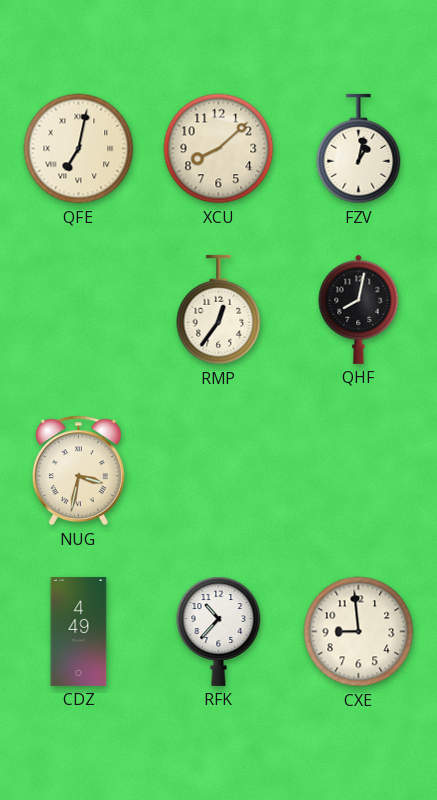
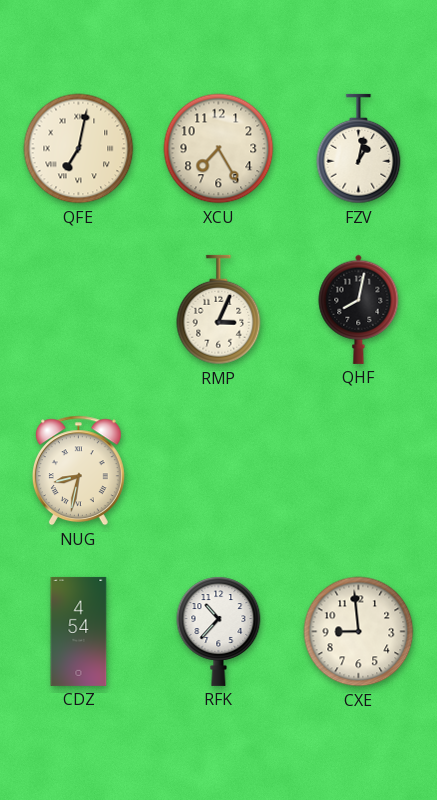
XCU: 8:08 -> 7:25
RMP: 12:36 -> 3:04
NUG: 3:32 -> 8:32
CDZ: 4:49 -> 4:54
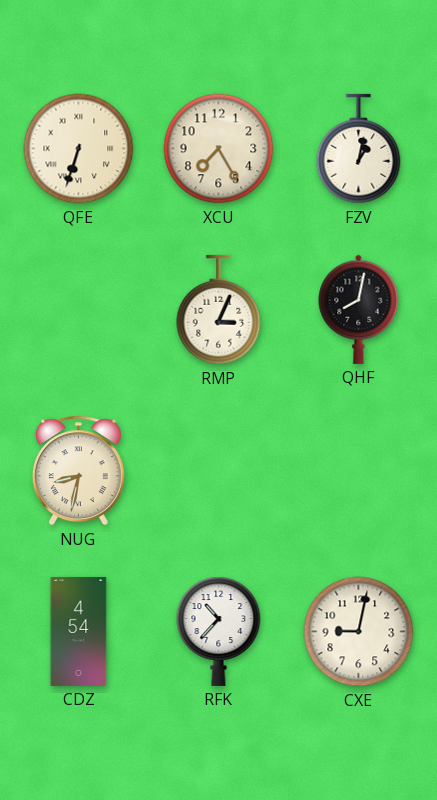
QFE: 7:02 -> 6:33
CXE: 8:59 -> 9:02
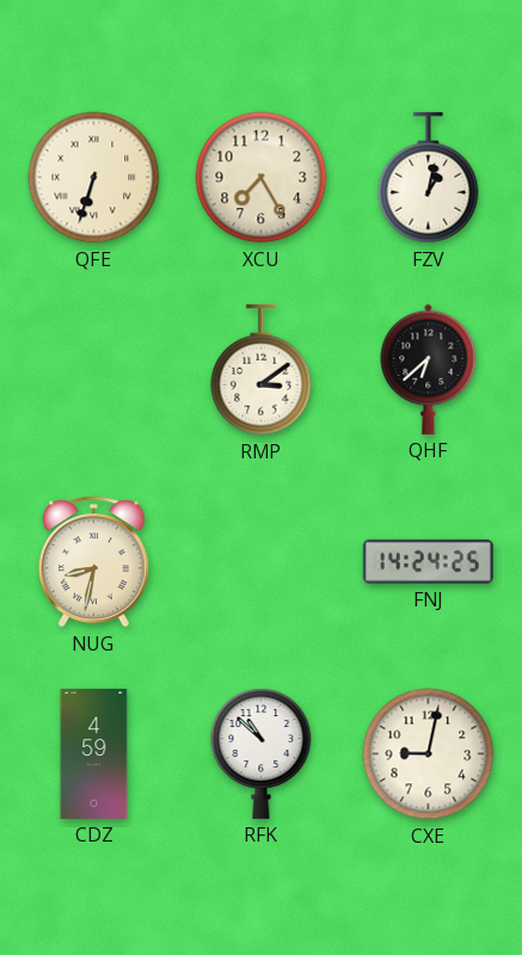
RMP: 3:04 -> 3:09
QHF: 8:02 -> 6:38
FNJ: none -> 14:24
CDZ: 4:54 -> 4:59
RFK: 10:37 -> 10:52
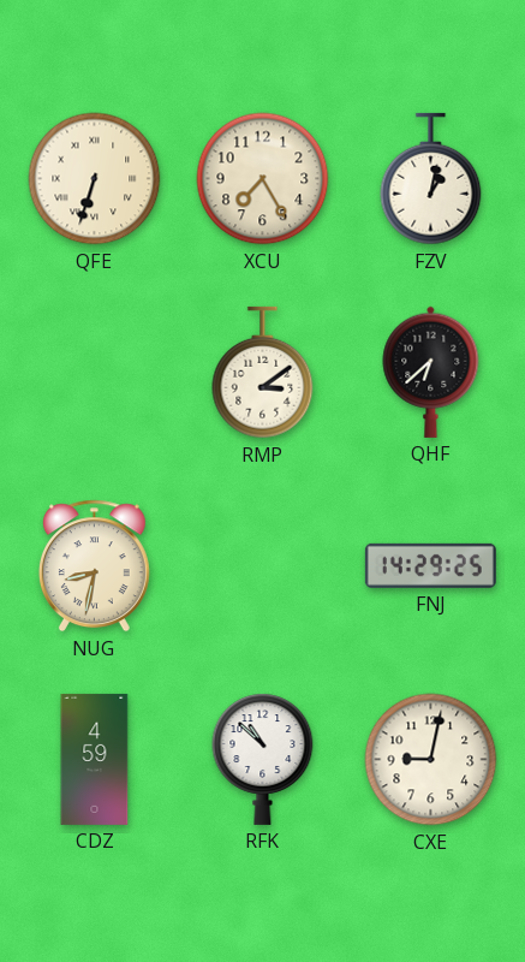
FNJ: 14:24 -> 14:29
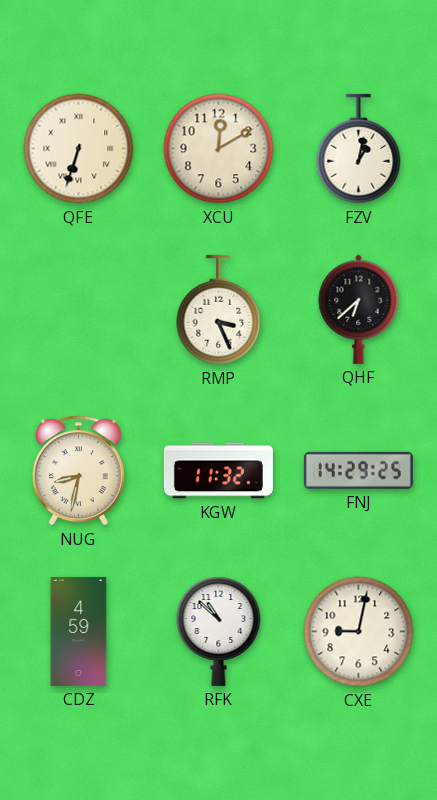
XCU: 7:25 -> 12:10
RMP: 3:09 -> 3:26
KGW: none -> 11:32
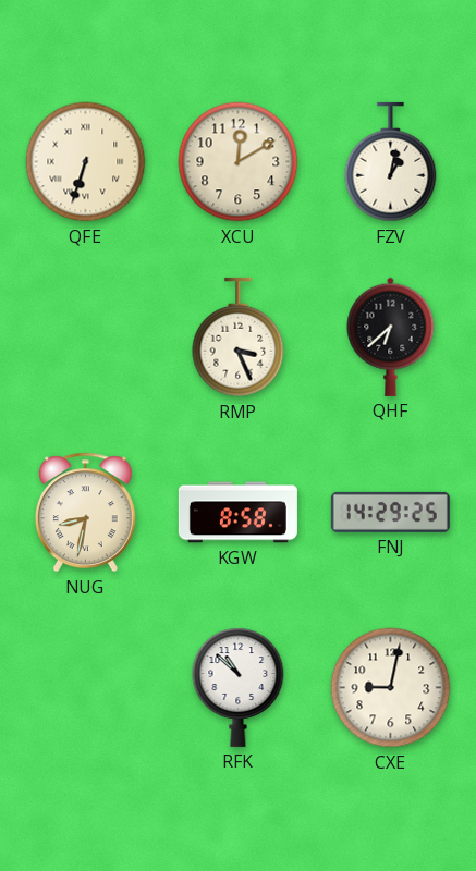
KGW: 11:32 -> 8:58
CDZ: 4:59 -> none
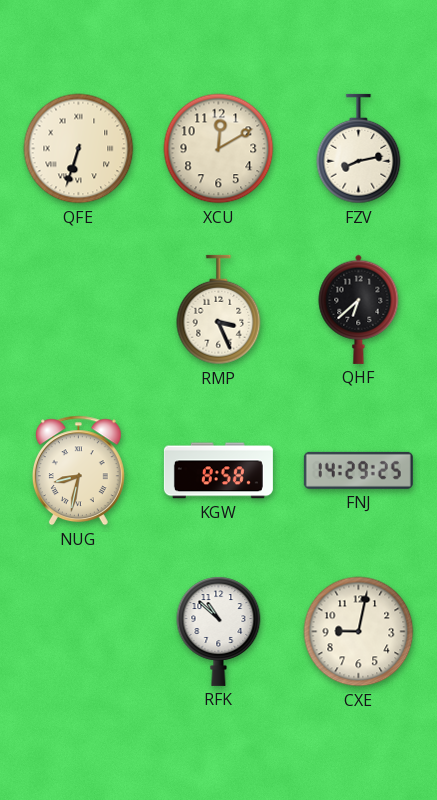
FZV: 1:02 -> 8:13
